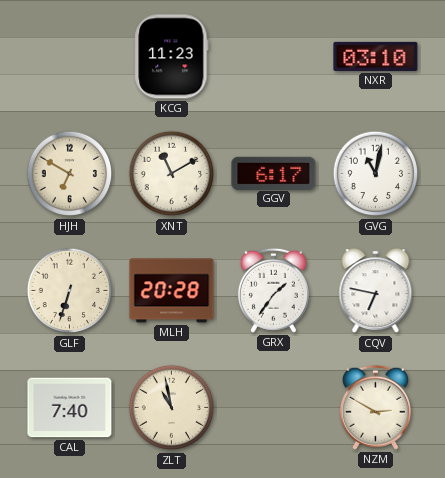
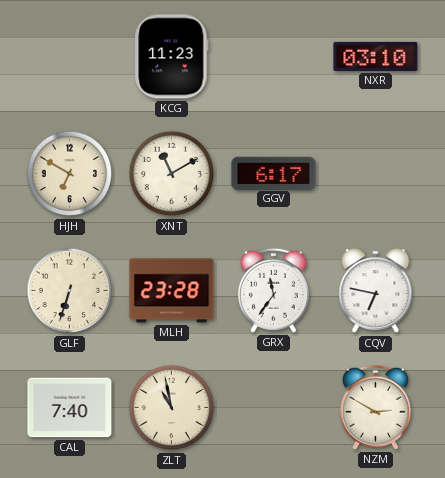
GVG: 11:02 -> none
MLH: 20:28 -> 23:28
GRX: 1:36 -> 11:36
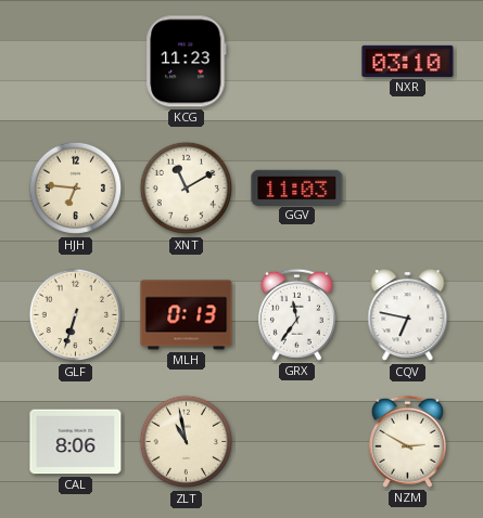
HJH: 6:50 -> 6:46
GGV: 6:17 -> 11:03
MLH: 23:28 -> 0:13
CAL: 7:40 -> 8:06
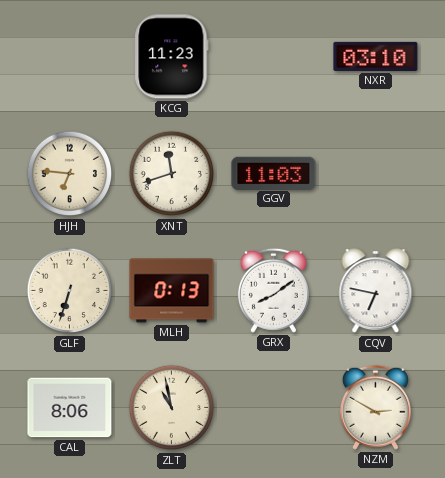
XNT: 11:10 -> 11:42
GRX: 11:36 -> 8:09
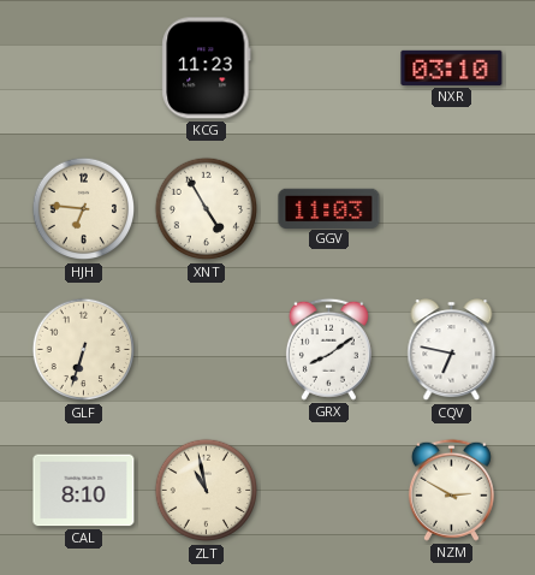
XNT: 11:42 -> 4:55
MLH: 0:13 -> none
CAL: 8:06 -> 8:10
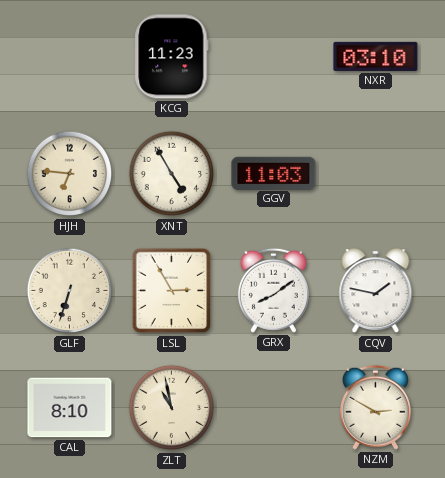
LSL: none -> 2:55
CQV: 6:47 -> 1:47
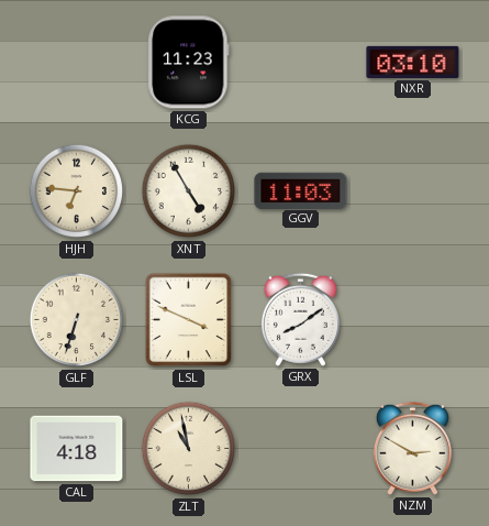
LSL: 2:55 -> 3:49
CQV: 1:47 -> none
CAL: 8:10 -> 4:18
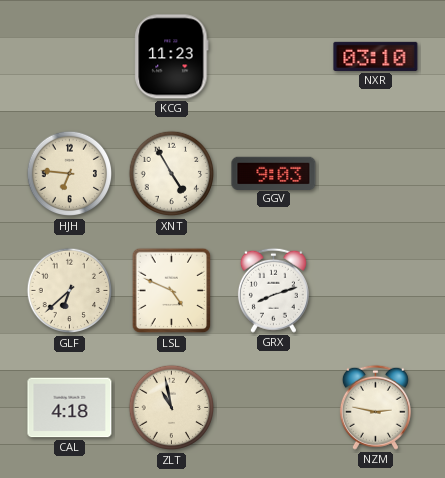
GGV: 11:03 -> 9:03
GLF: 6:33 -> 6:38
LSL: 3:49 -> 4:49
GRX: 8:09 -> 8:12
NZM: 2:50 -> 2:47
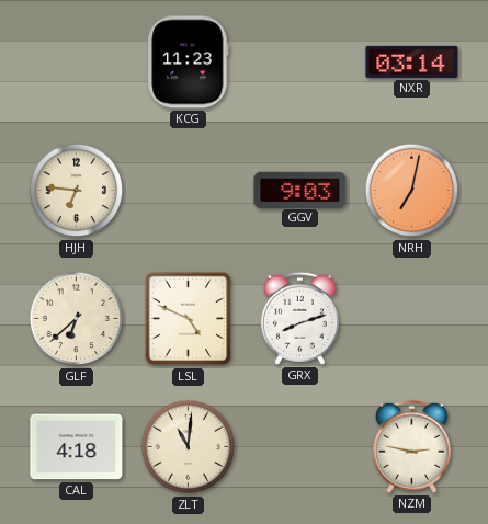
NXR: 03:10 -> 03:14
XNT: 4:55 -> none
NRH: none -> 7:02
ZLT: 10:58 -> 11:01
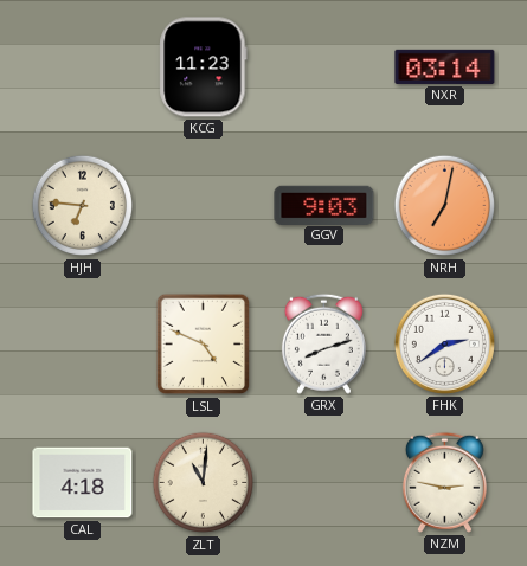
GLF: 6:38 -> none
FHK: none -> 2:39
